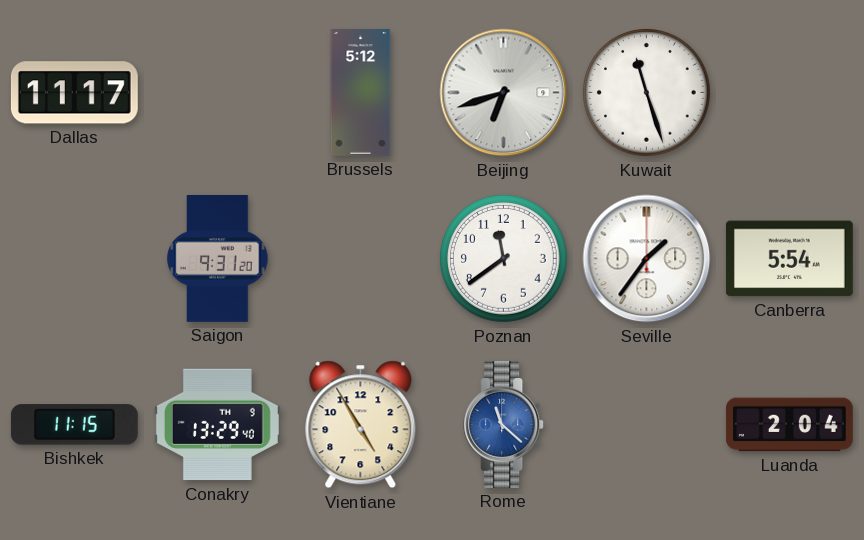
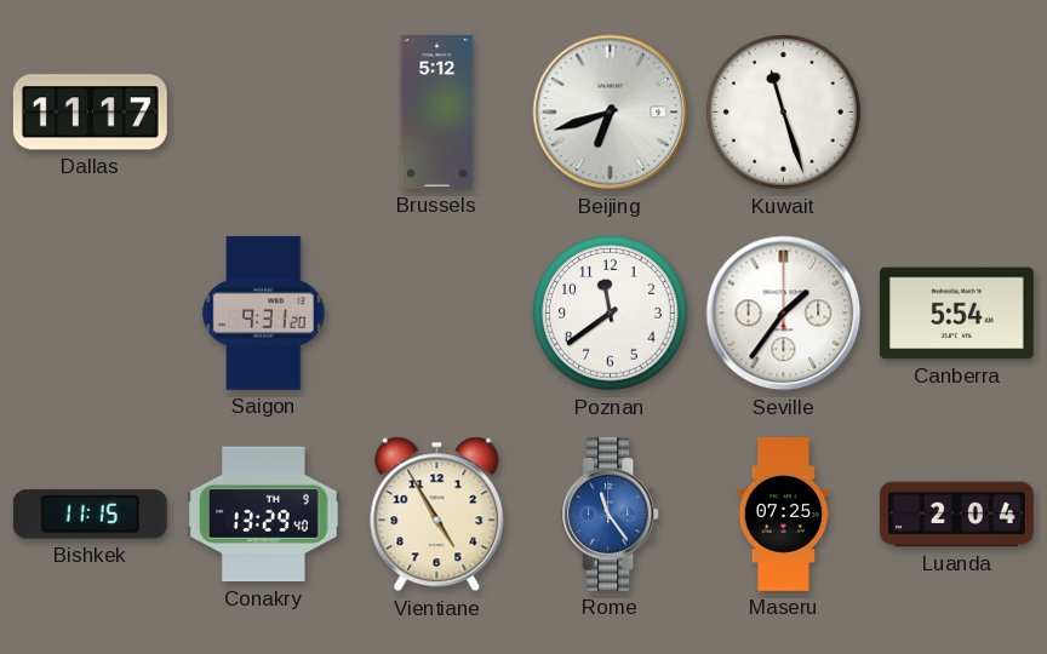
Rome: 11:22 -> 11:24
Maseru: none -> 07:25
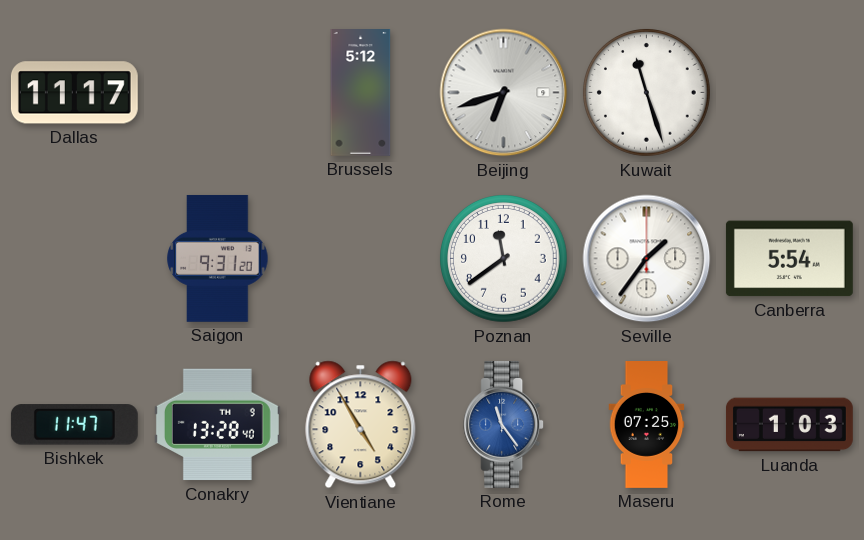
Bishkek: 11:15 -> 11:47
Conakry: 13:29 -> 13:28
Luanda: 2:04 -> 1:03
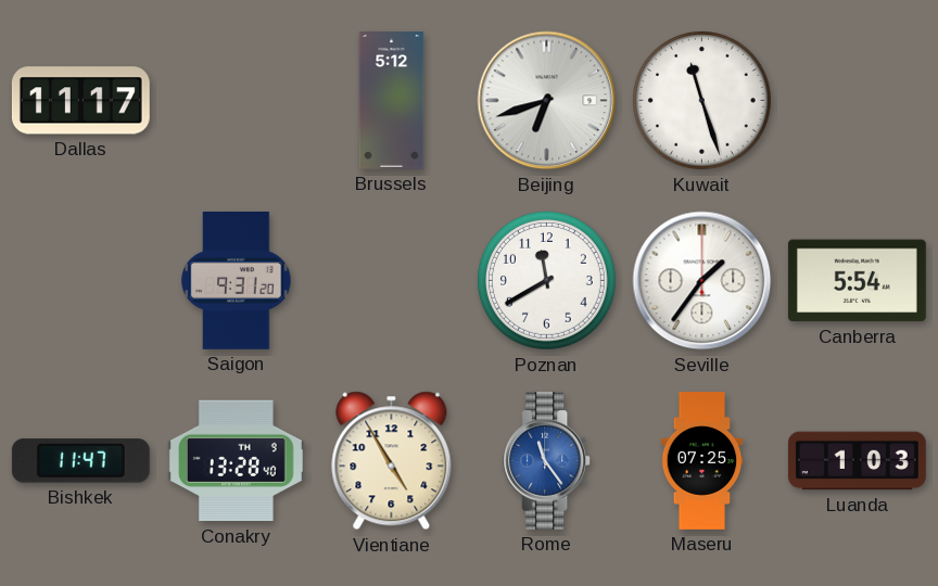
Poznan: 11:39 -> 11:40
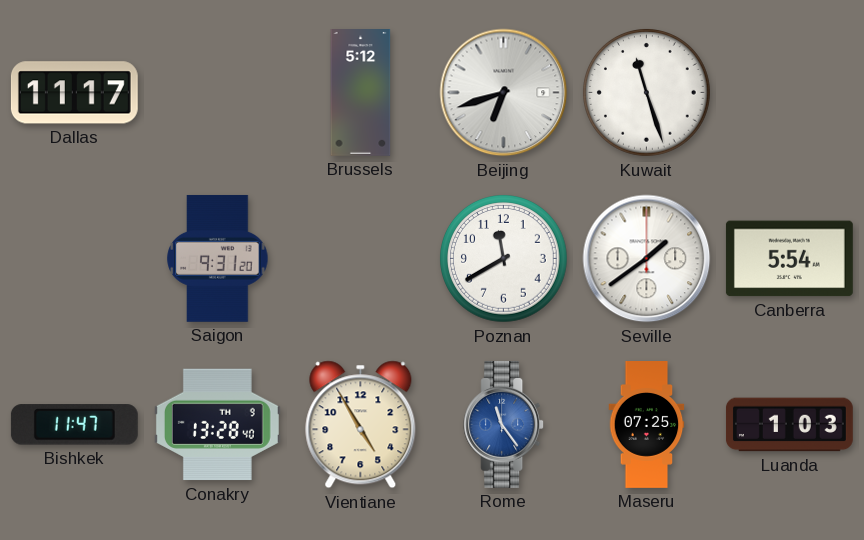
Seville: 1:36 -> 1:39
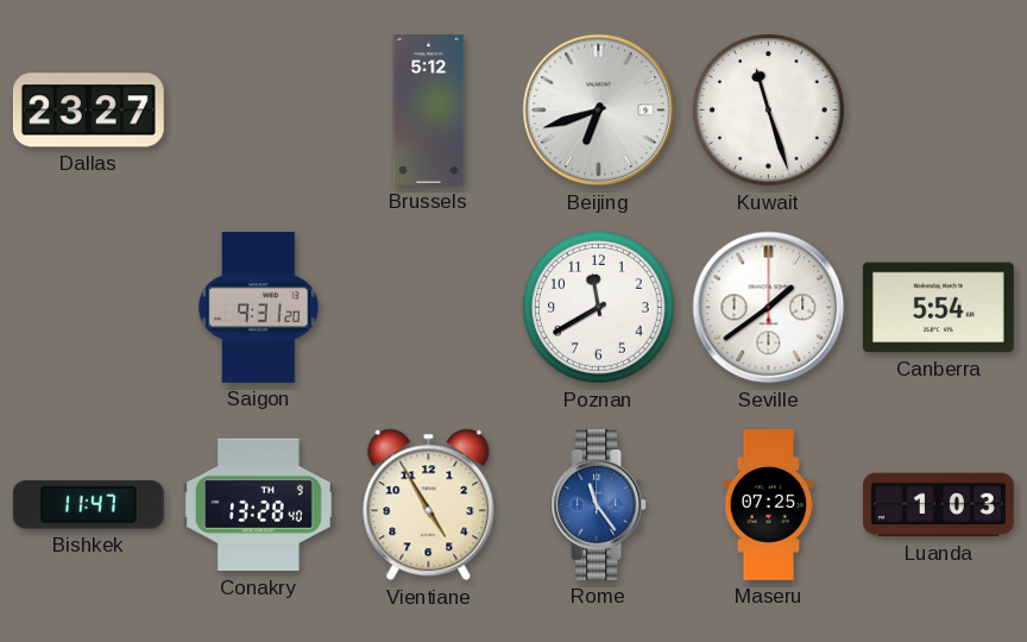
Dallas: 11:17 -> 23:27
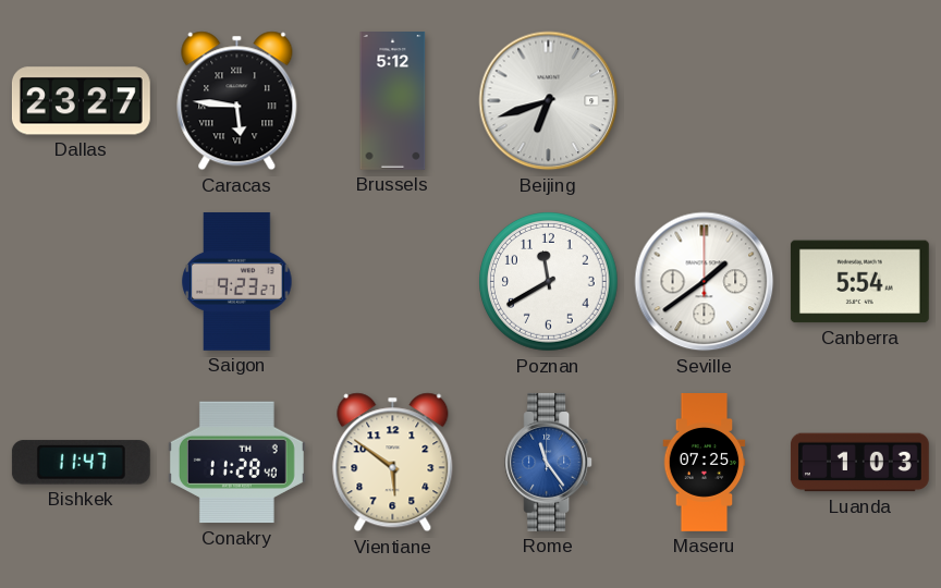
Caracas: none -> 5:46
Kuwait: 11:27 -> none
Saigon: 9:31 -> 9:23
Conakry: 13:28 -> 11:28
Vientiane: 4:55 -> 5:51
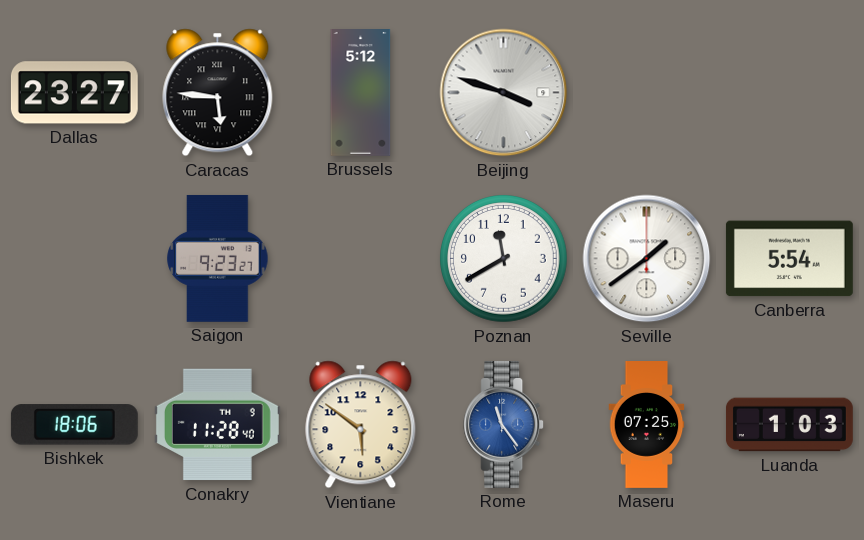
Beijing: 6:42 -> 3:48
Bishkek: 11:47 -> 18:06
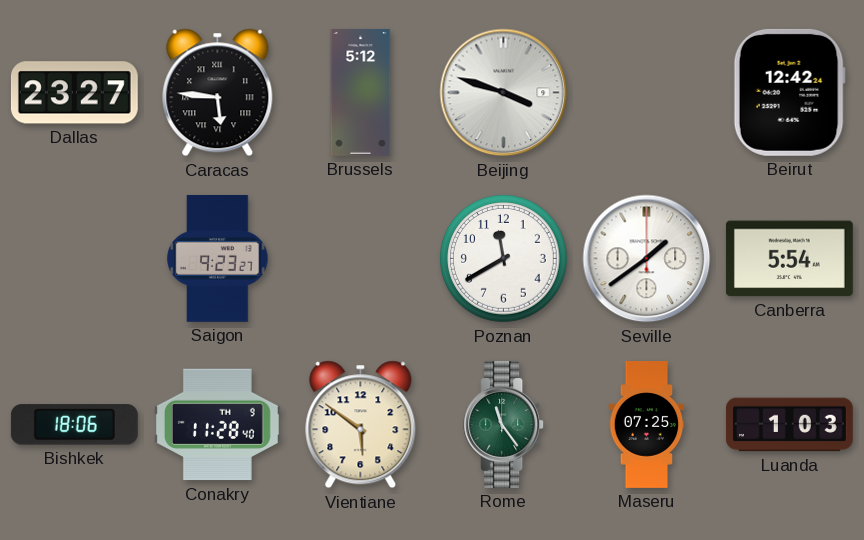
Beirut: none -> 12:42
Rome dial: blue -> green
